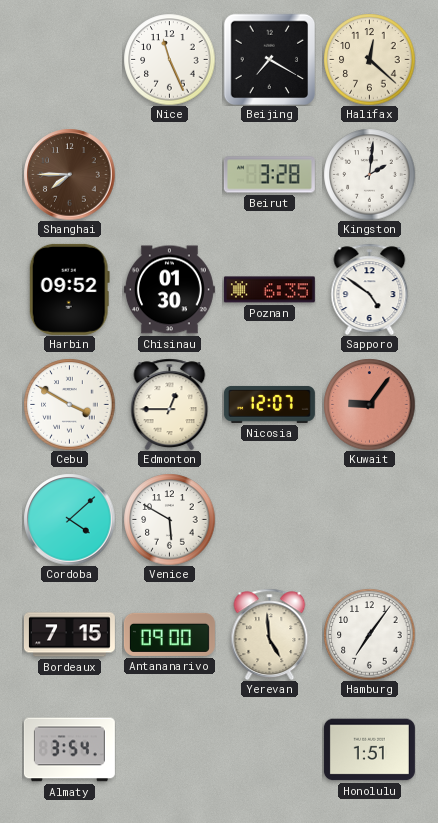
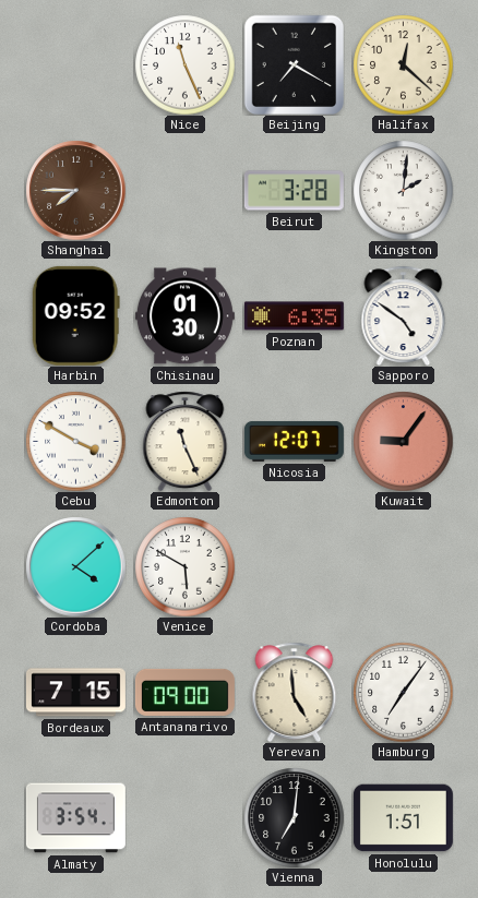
Edmonton: 12:45 -> 11:26
Vienna: none -> 7:01
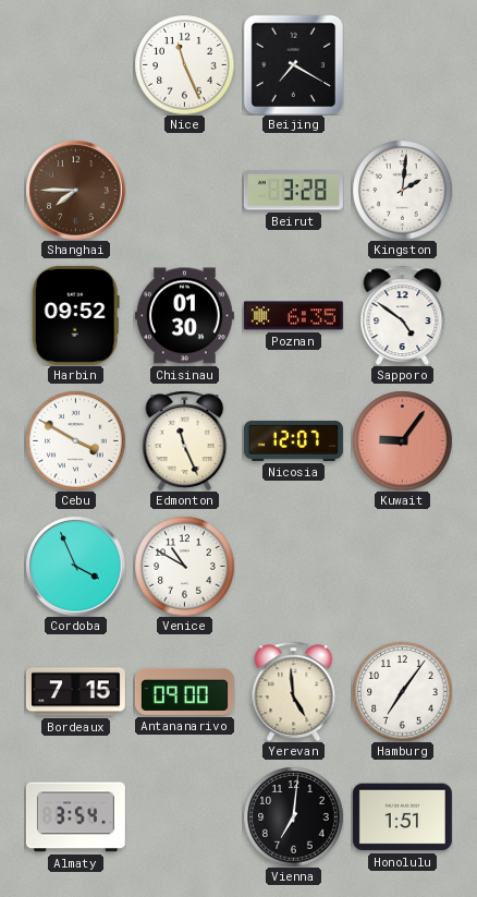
Halifax: 12:22 -> none
Cordoba: 4:08 -> 3:56
Venice: 5:50 -> 10:50
